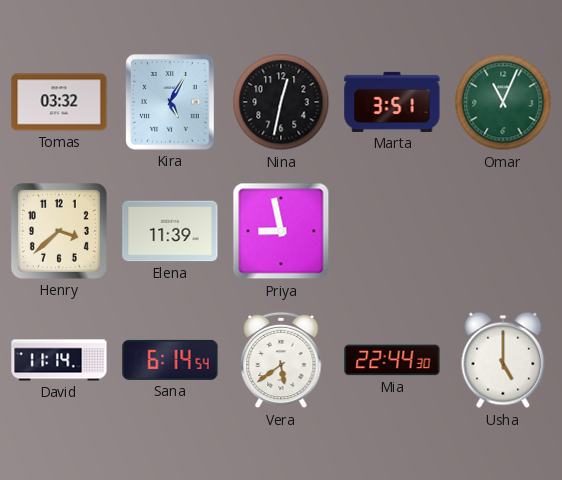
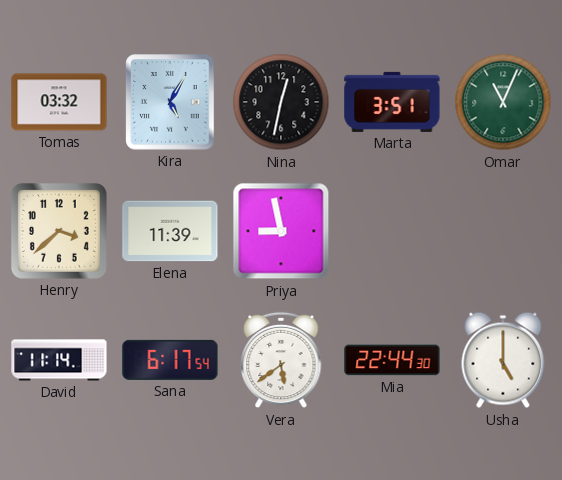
Sana: 6:14 -> 6:17
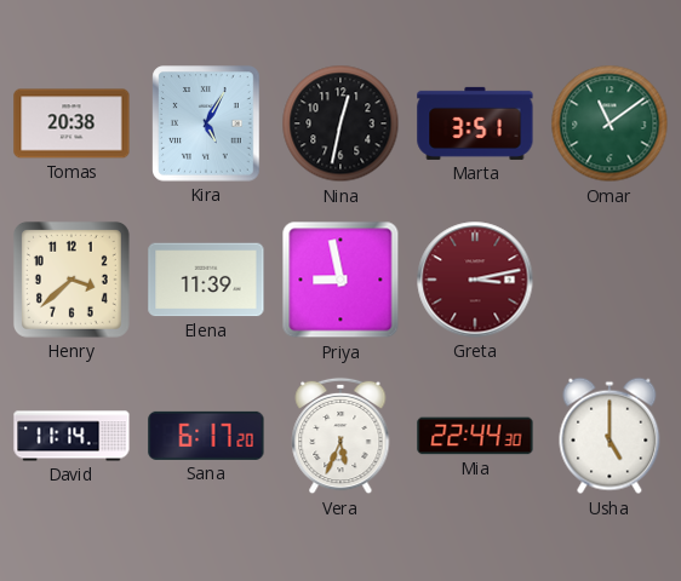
Tomas: 03:32 -> 20:38
Omar: 11:04 -> 11:09
Greta: none -> 3:13
Sana: 6:17:54 -> 6:17:20
Vera: 5:39 -> 5:34
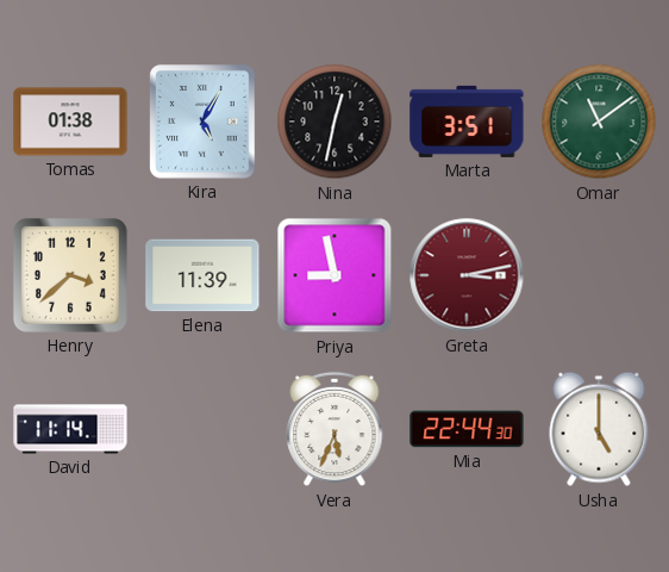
Tomas: 20:38 -> 01:38
Sana: 6:17 -> none
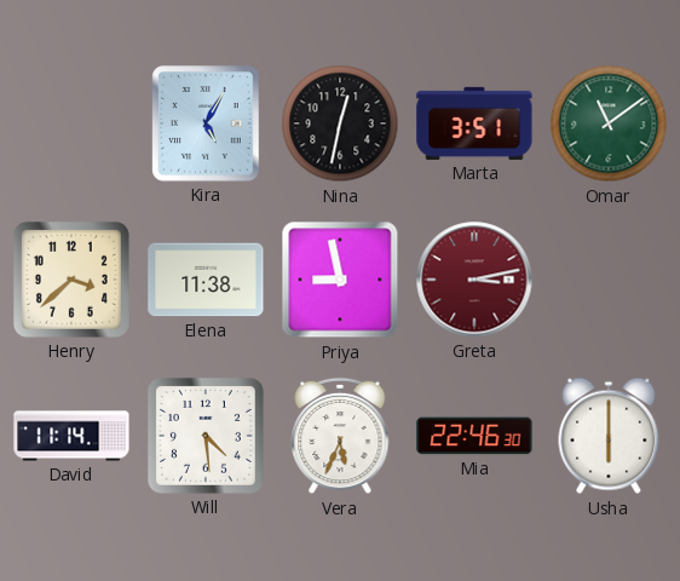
Tomas: 01:38 -> none
Elena: 11:39 -> 11:38
Will: none -> 4:29
Mia: 22:44 -> 22:46
Usha: 5:00 -> 6:00
